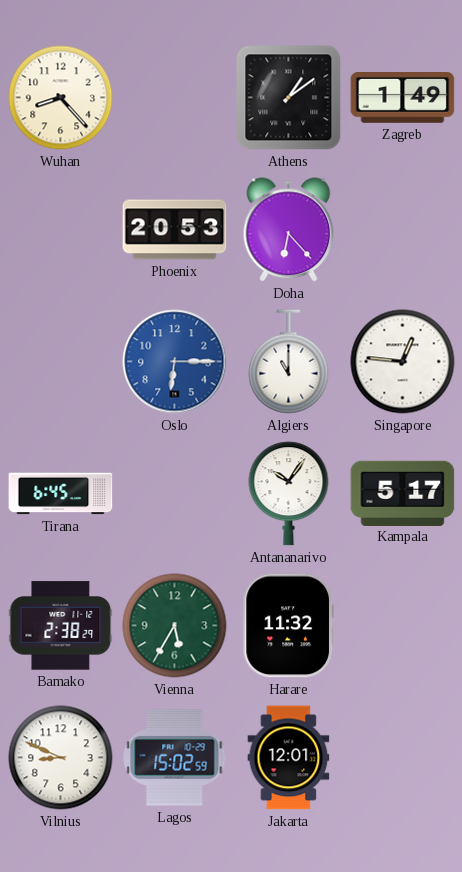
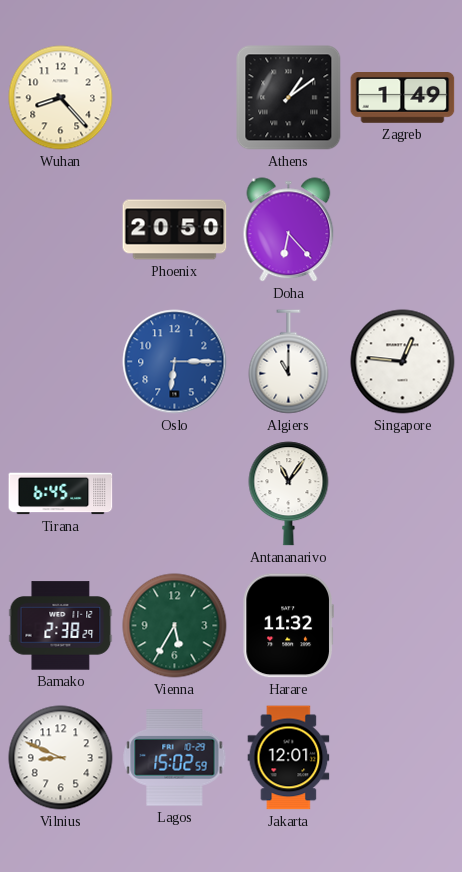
Phoenix: 20:53 -> 20:50
Antananarivo: 10:06 -> 11:06
Kampala: 5:17 -> none
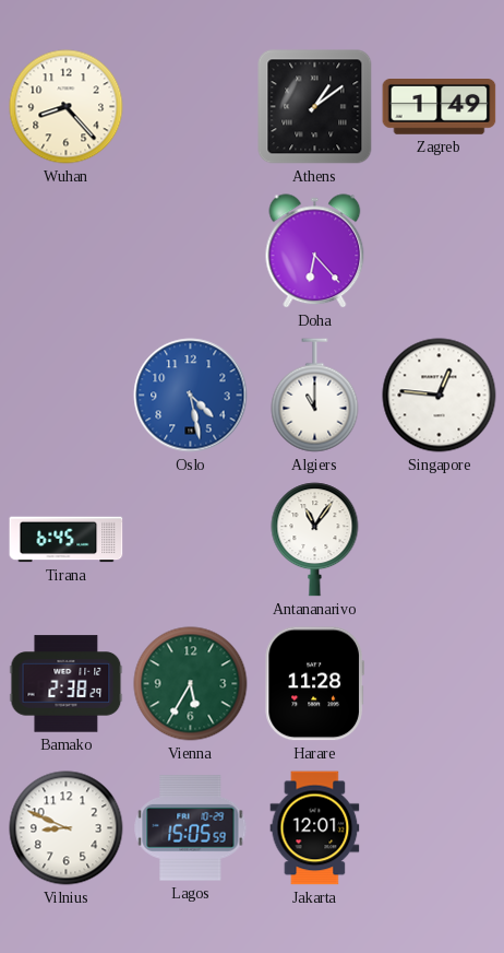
Phoenix: 20:50 -> none
Oslo: 6:15 -> 4:28
Harare: 11:32 -> 11:28
Lagos: 15:02 -> 15:05
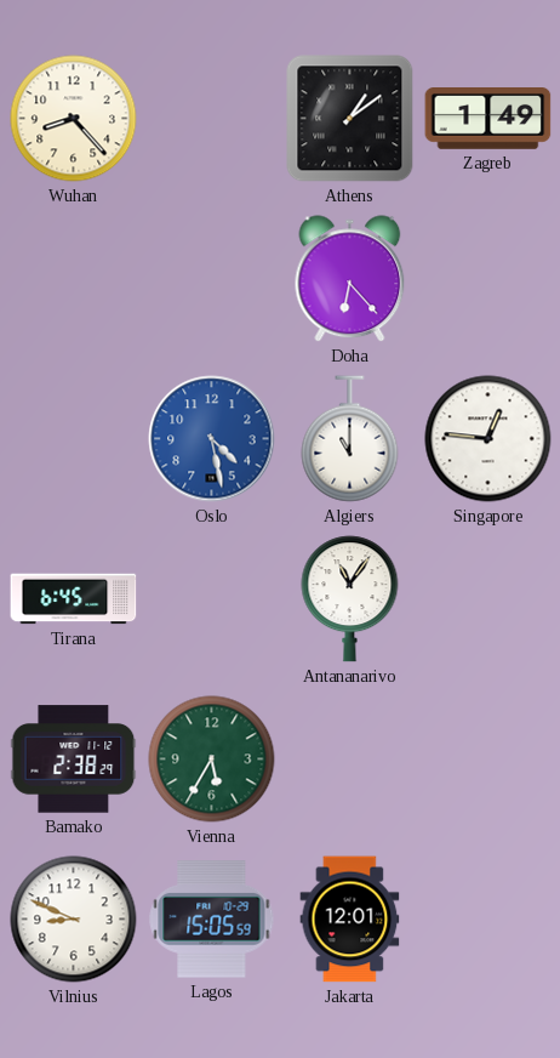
Harare: 11:28 -> none
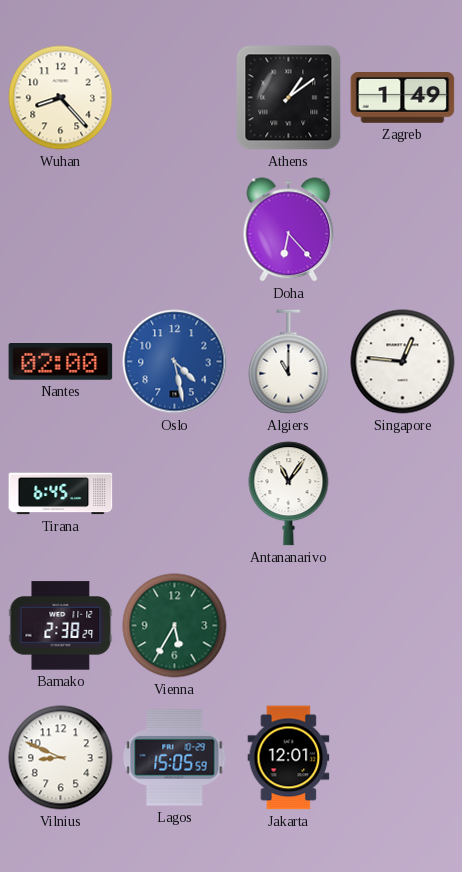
Nantes: none -> 02:00
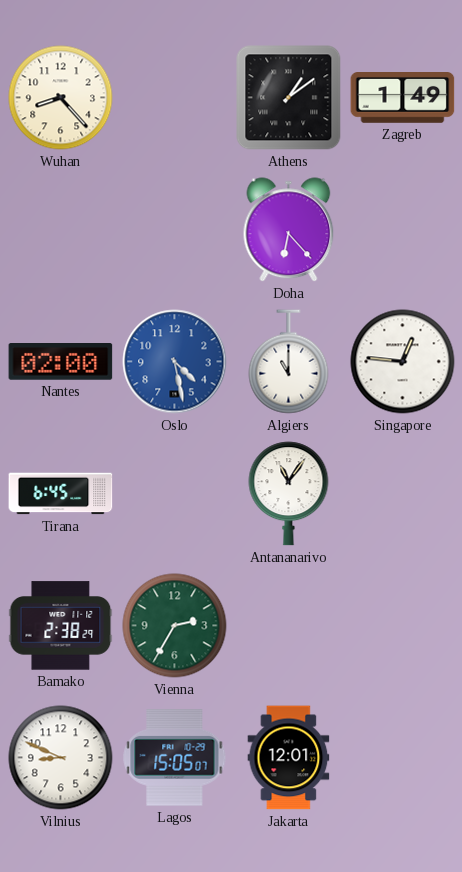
Vienna: 5:35 -> 2:35
Lagos: 15:05:59 -> 15:05:07
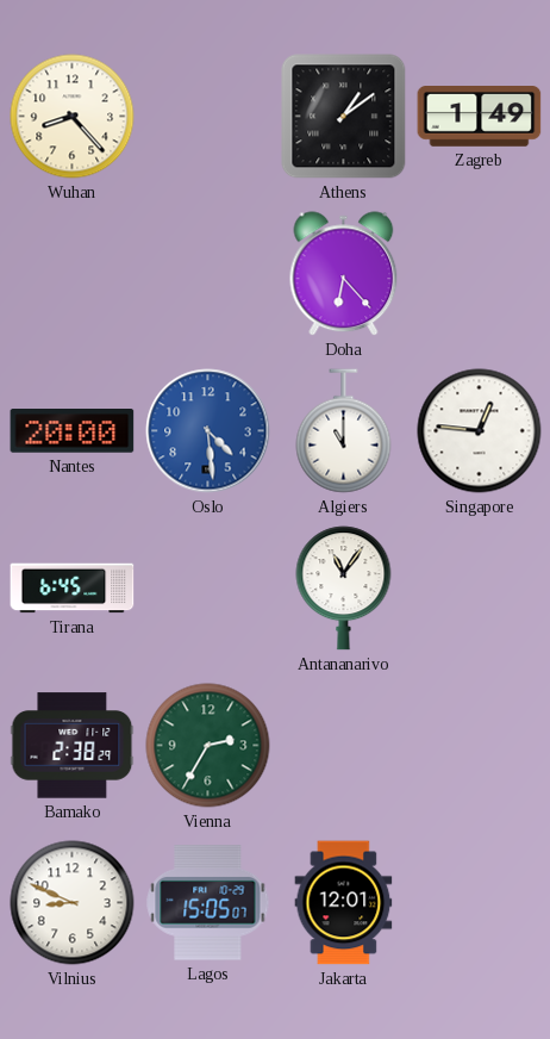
Nantes: 02:00 -> 20:00
Oslo: 4:28 -> 4:29
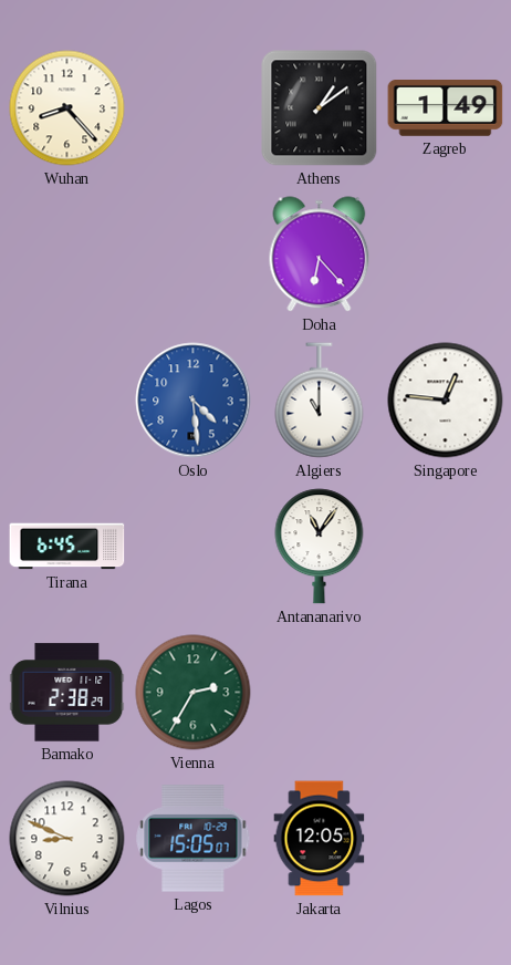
Nantes: 20:00 -> none
Jakarta: 12:01 -> 12:05
